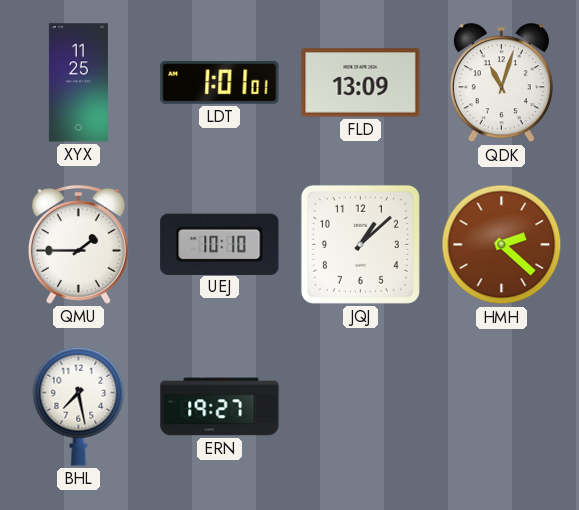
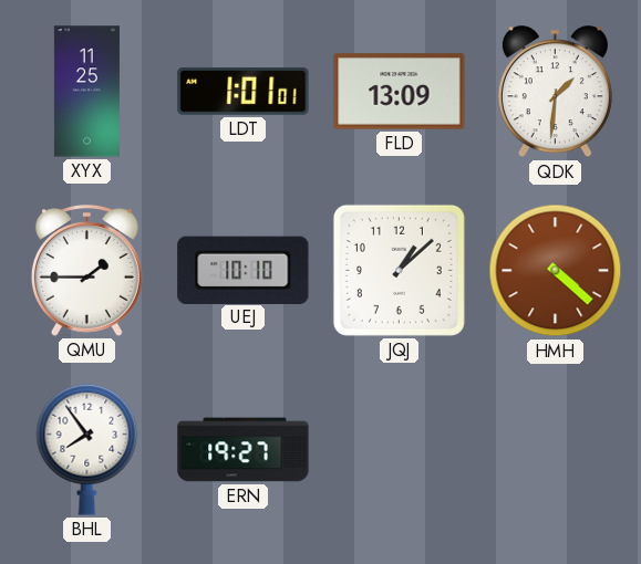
QDK: 11:03 -> 1:31
HMH: 2:22 -> 4:22
BHL: 7:28 -> 7:54
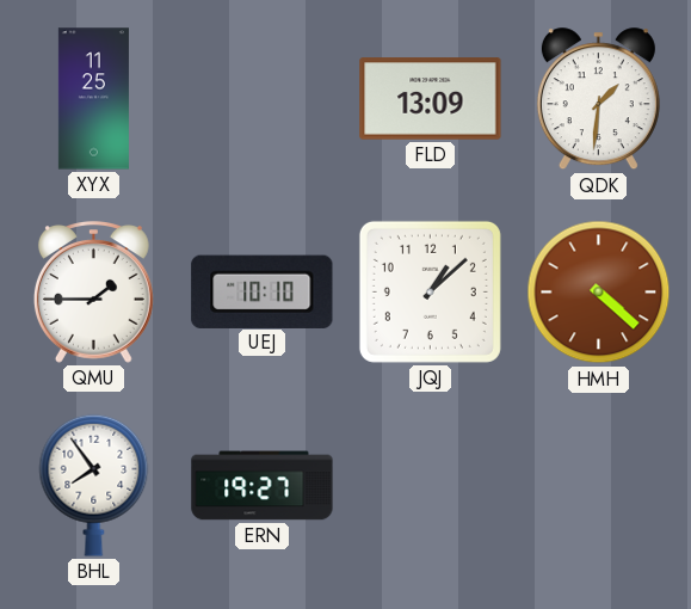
LDT: 1:01 -> none
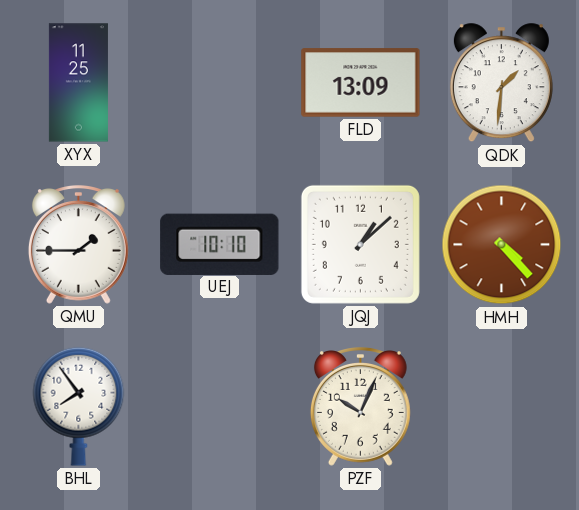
HMH: 4:22 -> 4:23
ERN: 19:27 -> none
PZF: none -> 10:04
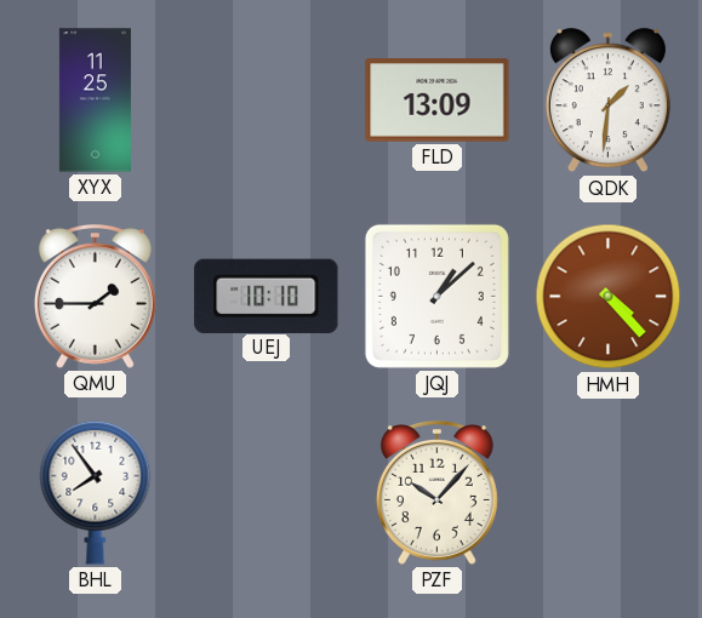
PZF: 10:04 -> 10:07
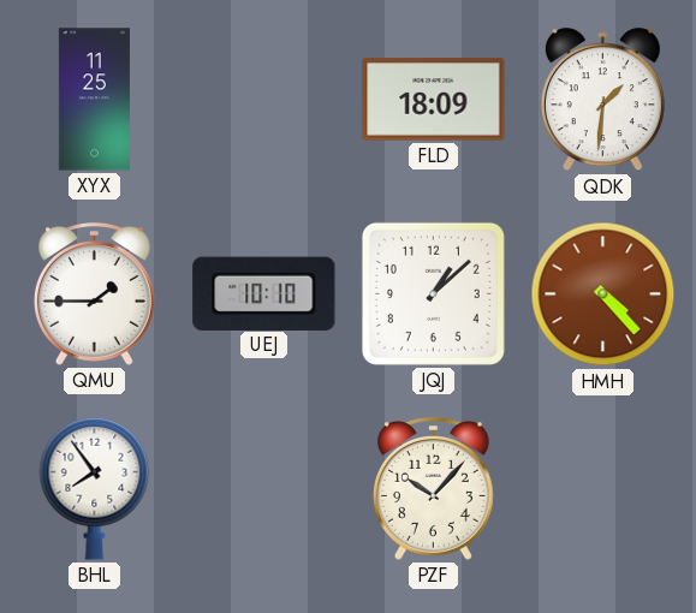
FLD: 13:09 -> 18:09
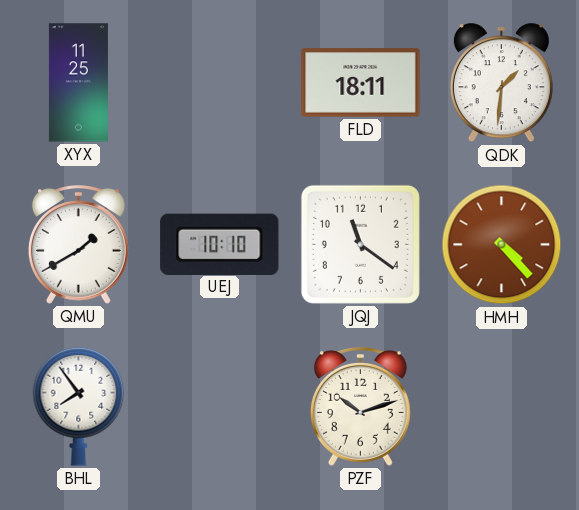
FLD: 18:09 -> 18:11
QMU: 1:45 -> 1:40
JQJ: 1:08 -> 11:21
PZF: 10:07 -> 10:12
